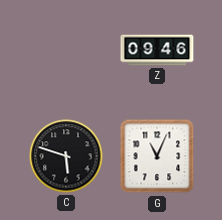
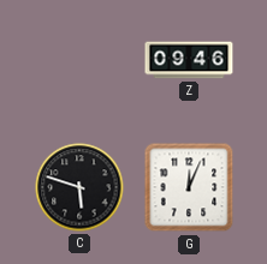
G: 11:04 -> 12:04
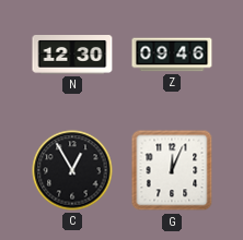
N: none -> 12:30
C: 5:48 -> 12:55
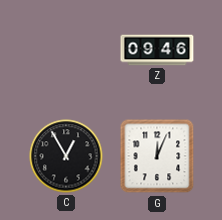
N: 12:30 -> none
